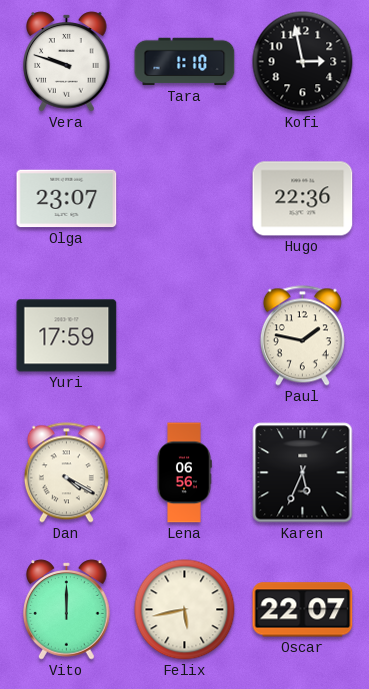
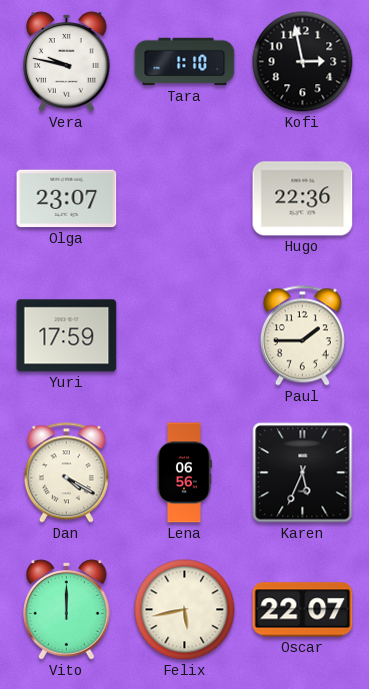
Vera: 9:48 -> 9:47
Paul: 1:47 -> 1:45
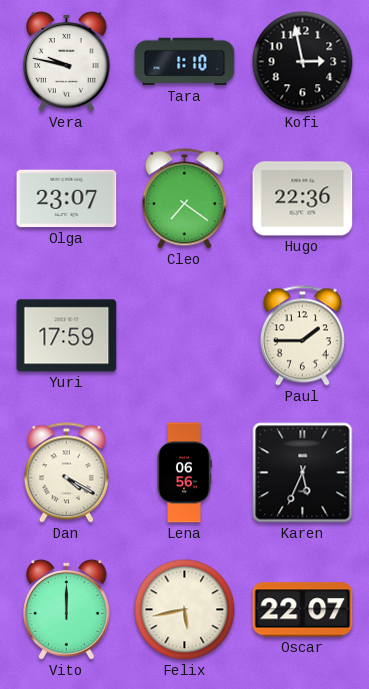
Cleo: none -> 7:21
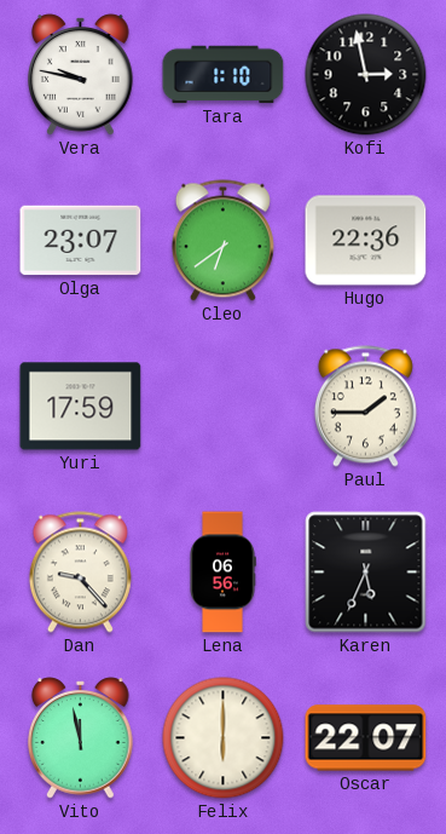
Cleo: 7:21 -> 6:39
Dan: 4:20 -> 9:23
Vito: 12:00 -> 11:58
Felix: 5:43 -> 6:00
